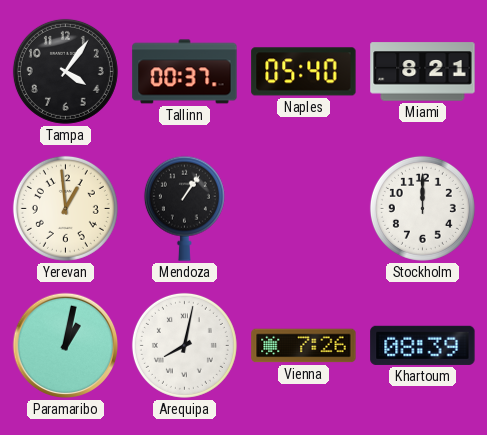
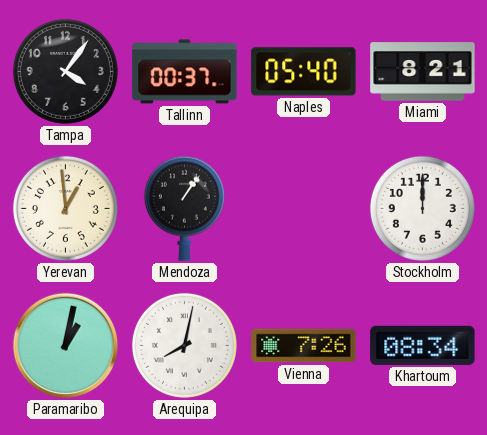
Khartoum: 08:39 -> 08:34
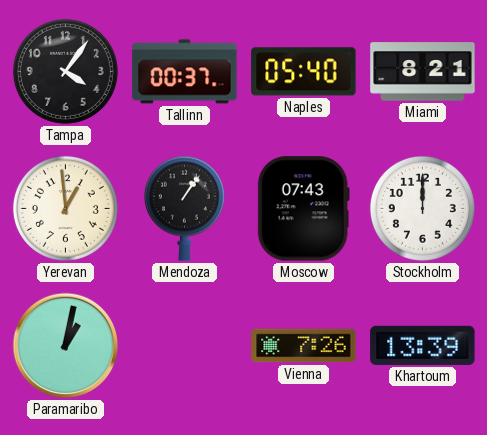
Moscow: none -> 07:43
Arequipa: 8:02 -> none
Khartoum: 08:34 -> 13:39
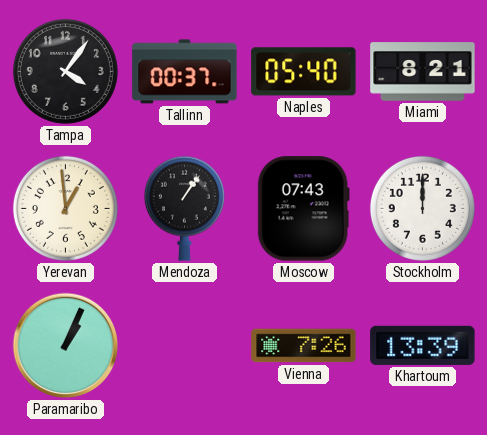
Paramaribo: 1:02 -> 1:04
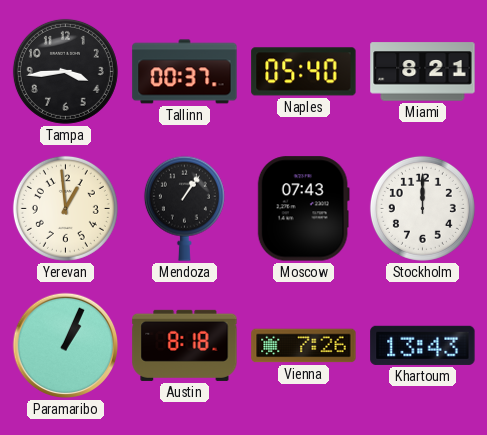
Tampa: 4:06 -> 3:44
Austin: none -> 8:18
Khartoum: 13:39 -> 13:43
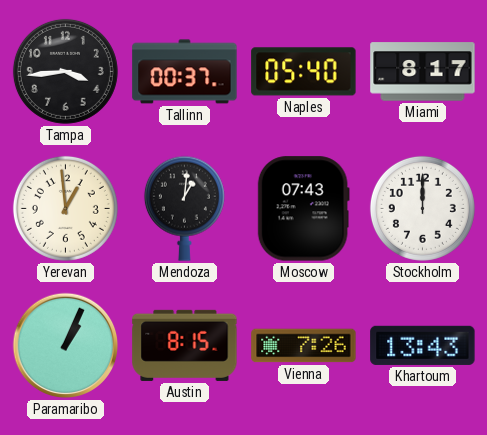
Miami: 8:21 -> 8:17
Mendoza: 1:06 -> 1:01
Austin: 8:18 -> 8:15
